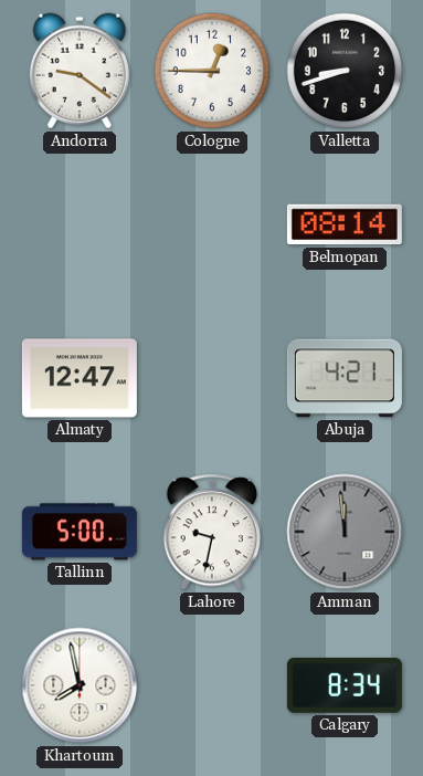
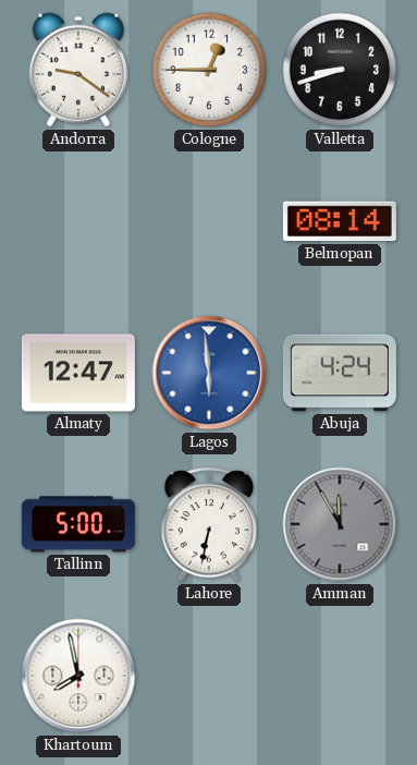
Lagos: none -> 5:59
Abuja: 4:21 -> 4:24
Lahore: 9:32 -> 6:32
Amman: 11:59 -> 11:55
Calgary: 8:34 -> none
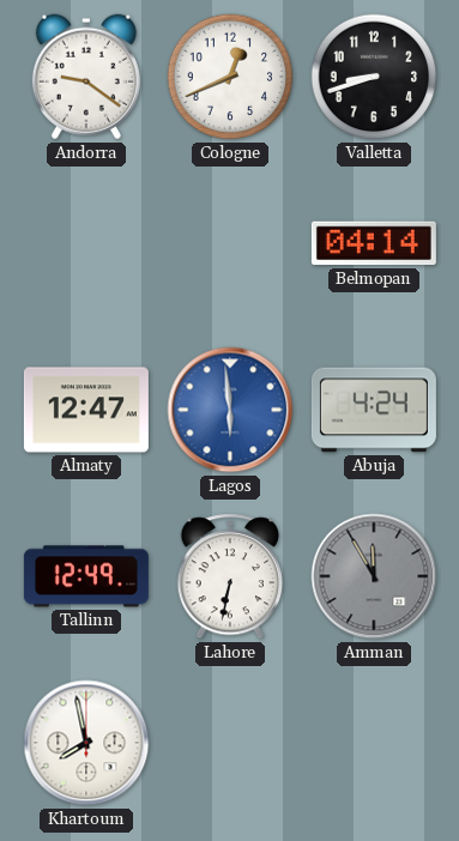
Cologne: 12:45 -> 12:41
Belmopan: 08:14 -> 04:14
Tallinn: 5:00 -> 12:49
